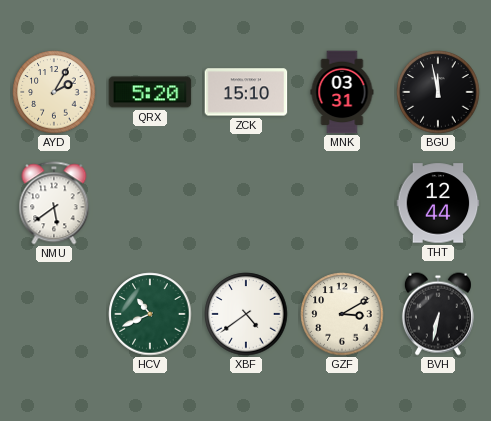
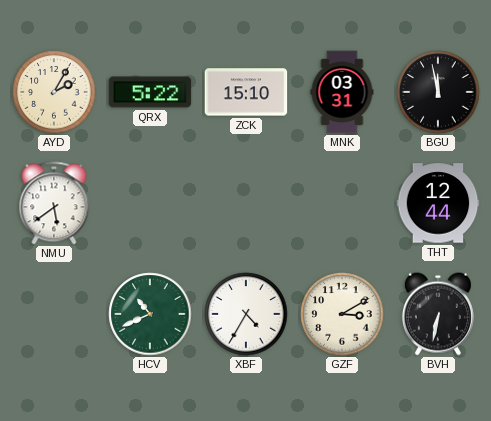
QRX: 5:20 -> 5:22
XBF: 4:39 -> 4:35
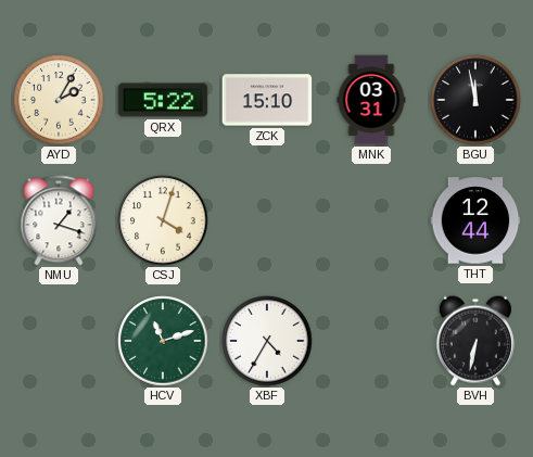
NMU: 5:39 -> 1:18
CSJ: none -> 4:03
HCV: 10:41 -> 11:12
GZF: 3:10 -> none
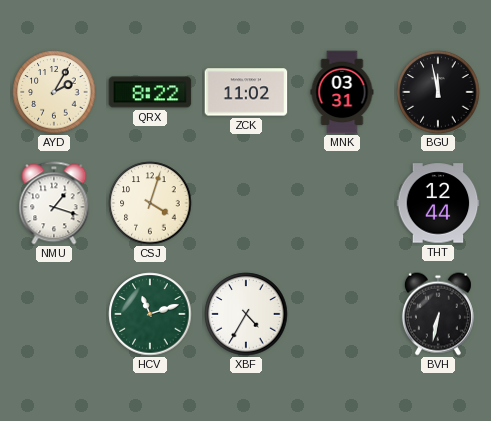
QRX: 5:22 -> 8:22
ZCK: 15:10 -> 11:02
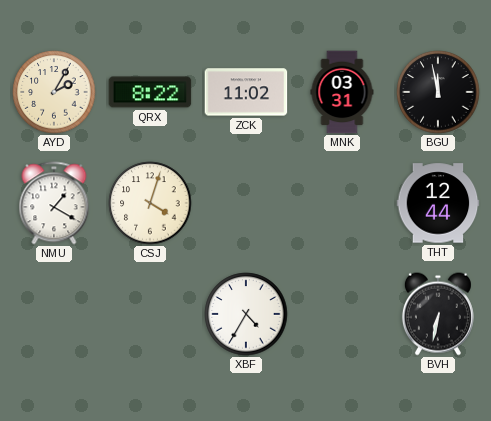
NMU: 1:18 -> 1:20
HCV: 11:12 -> none
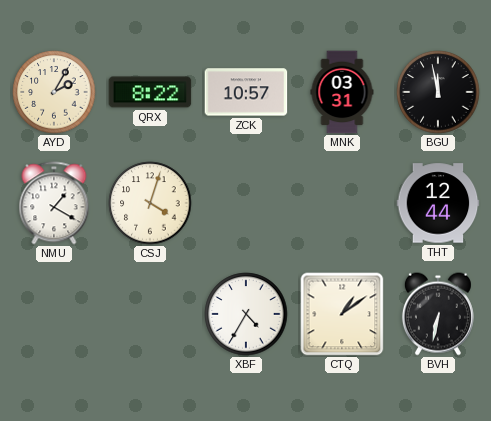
ZCK: 11:02 -> 10:57
CTQ: none -> 1:09
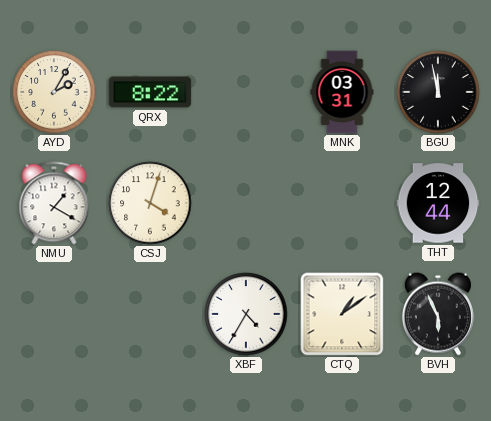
ZCK: 10:57 -> none
BVH: 6:32 -> 5:56
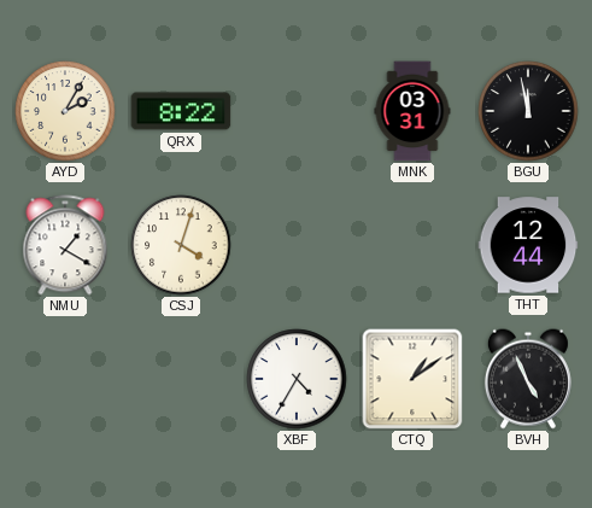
BVH: 5:56 -> 4:56
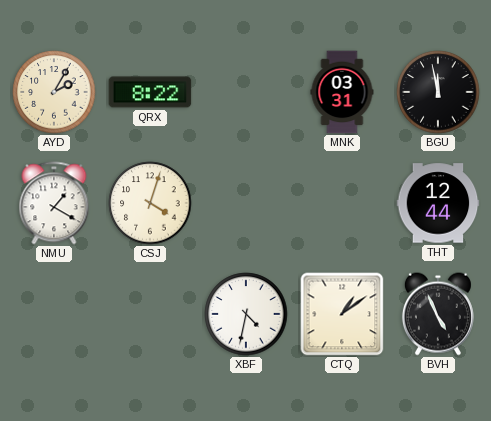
XBF: 4:35 -> 4:32
